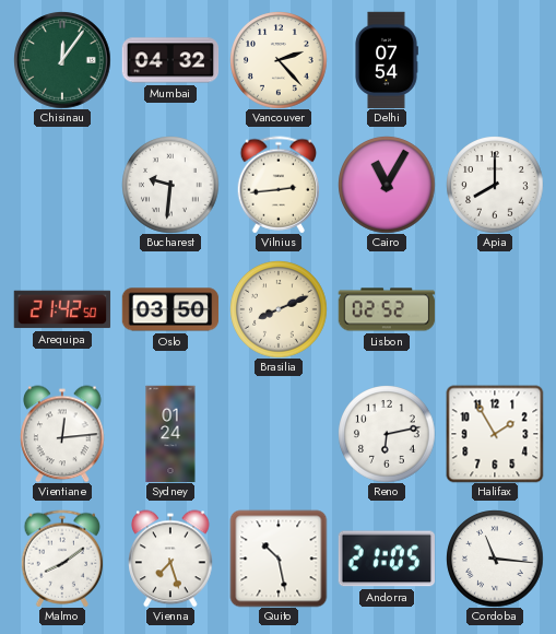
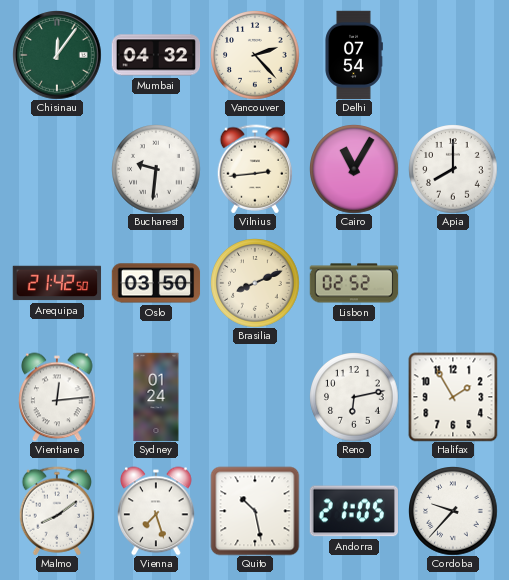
Cordoba: 11:16 -> 9:37
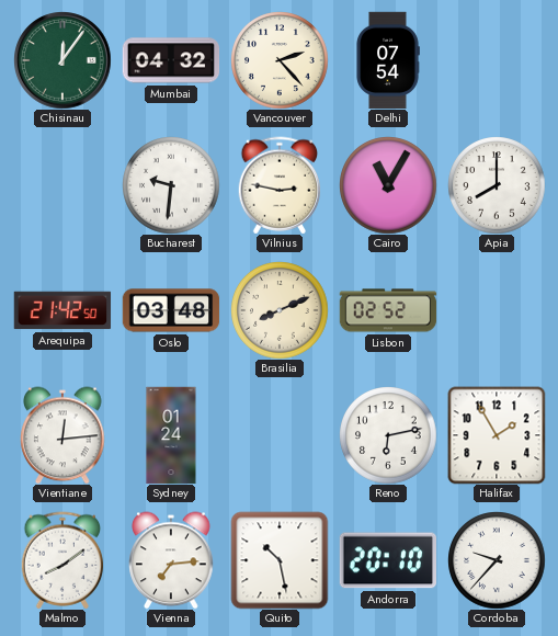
Vilnius: 2:44 -> 2:47
Oslo: 03:50 -> 03:48
Vienna: 7:27 -> 7:14
Andorra: 21:05 -> 20:10
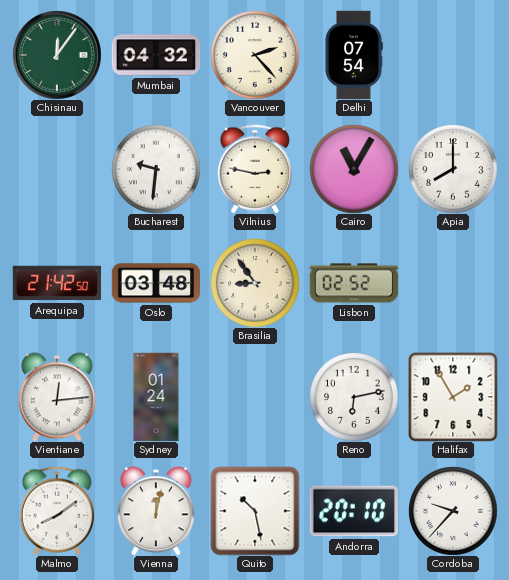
Brasilia: 8:11 -> 8:54
Vienna: 7:14 -> 12:02
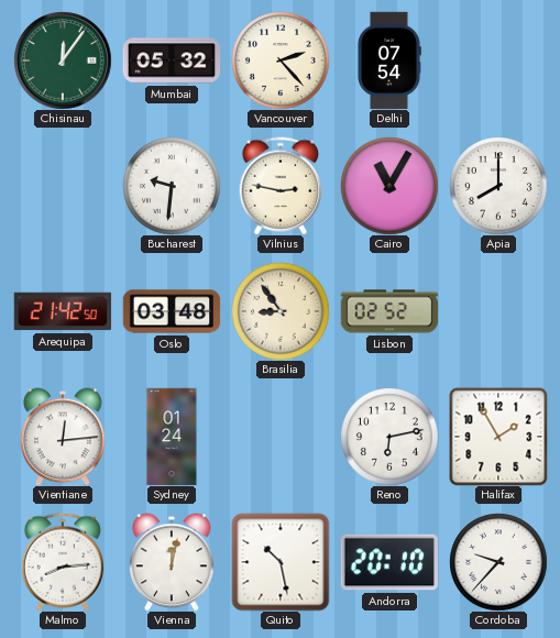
Mumbai: 04:32 -> 05:32
Malmo: 8:09 -> 8:14
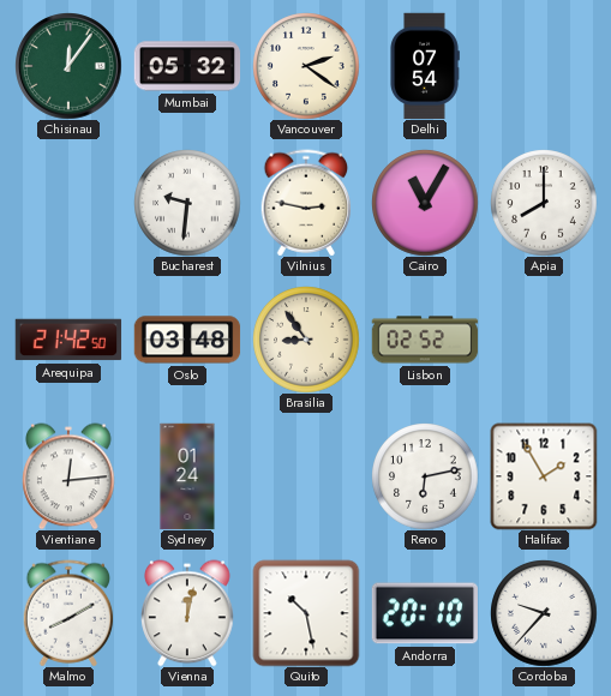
Vancouver: 2:23 -> 2:21
Malmo: 8:14 -> 8:10
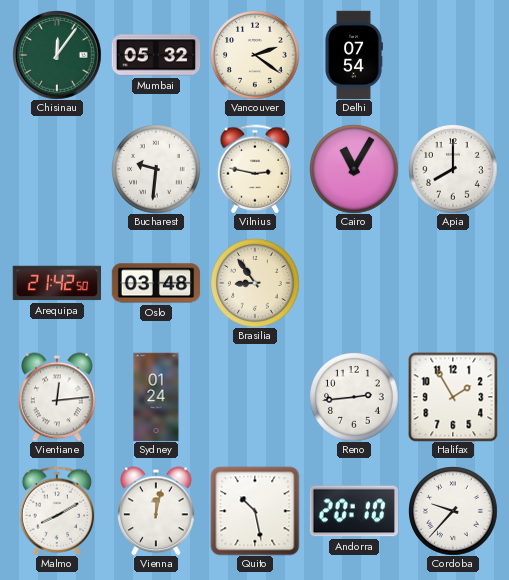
Lisbon: 02:52 -> none
Reno: 6:13 -> 2:44
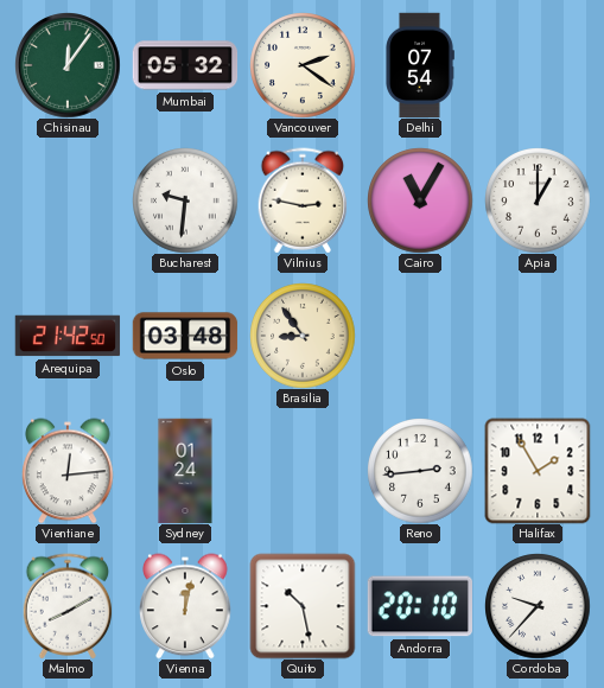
Apia: 8:00 -> 1:00
